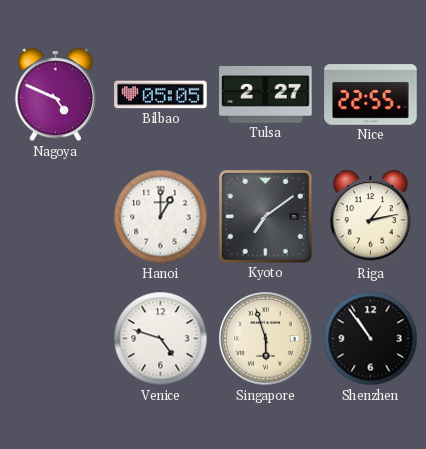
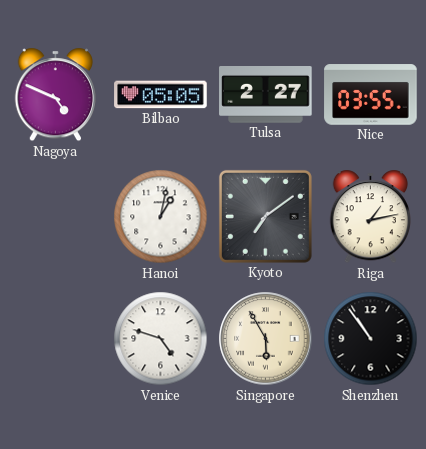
Nice: 22:55 -> 03:55
Hanoi: 1:00 -> 1:02
Singapore: 5:57 -> 5:55
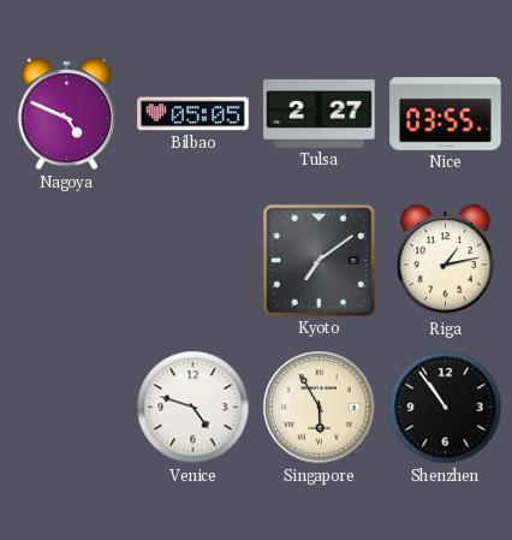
Hanoi: 1:02 -> none
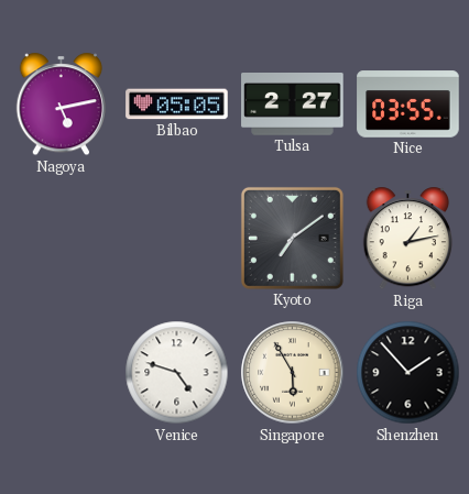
Nagoya: 4:49 -> 5:13
Shenzhen: 10:54 -> 1:53
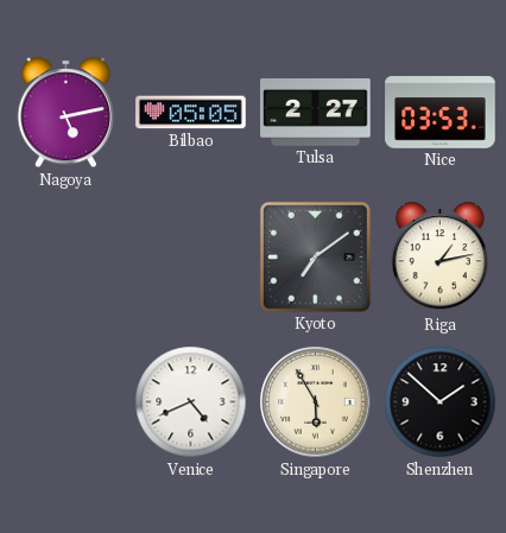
Nice: 03:55 -> 03:53
Venice: 4:48 -> 4:41
Shenzhen: 1:53 -> 1:52
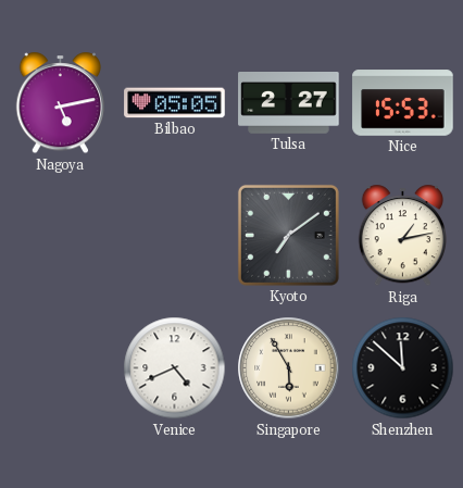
Nice: 03:53 -> 15:53
Shenzhen: 1:52 -> 11:52
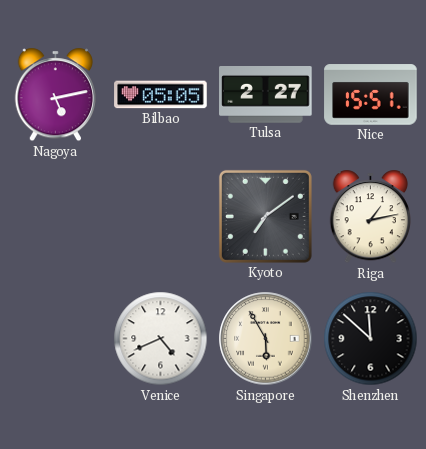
Nice: 15:53 -> 15:51
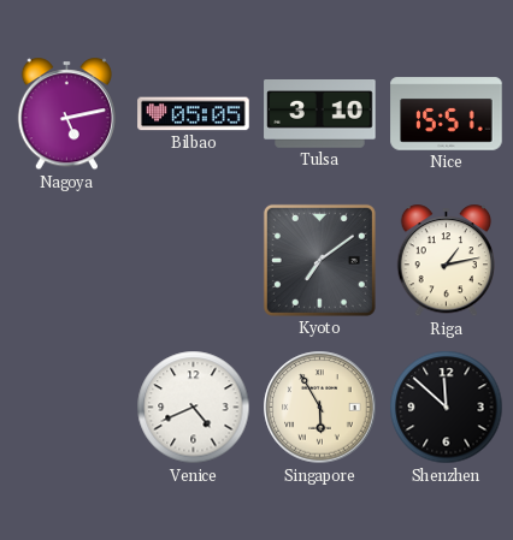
Tulsa: 2:27 -> 3:10
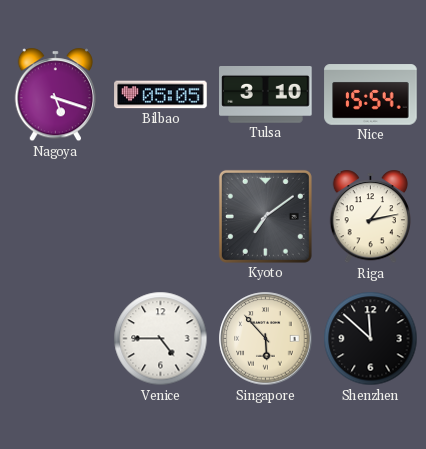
Nagoya: 5:13 -> 5:18
Nice: 15:51 -> 15:54
Venice: 4:41 -> 4:45
Singapore: 5:55 -> 5:53
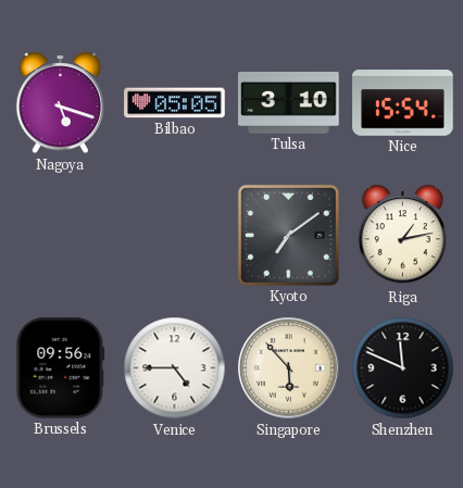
Brussels: none -> 09:56
Shenzhen: 11:52 -> 11:49
